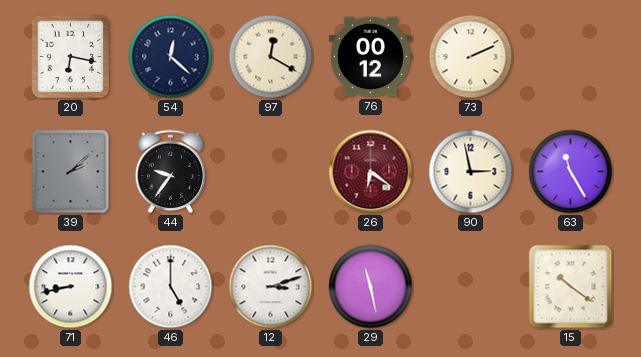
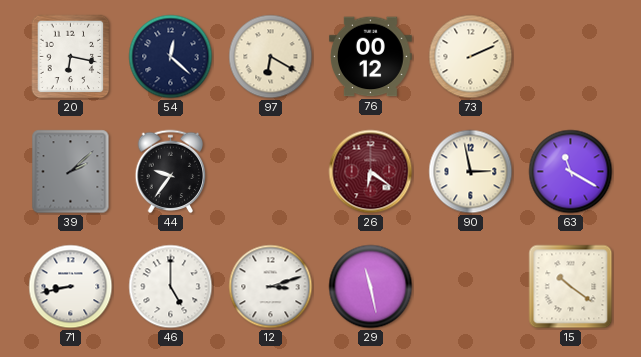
97: 12:20 -> 6:20
63: 11:25 -> 11:20
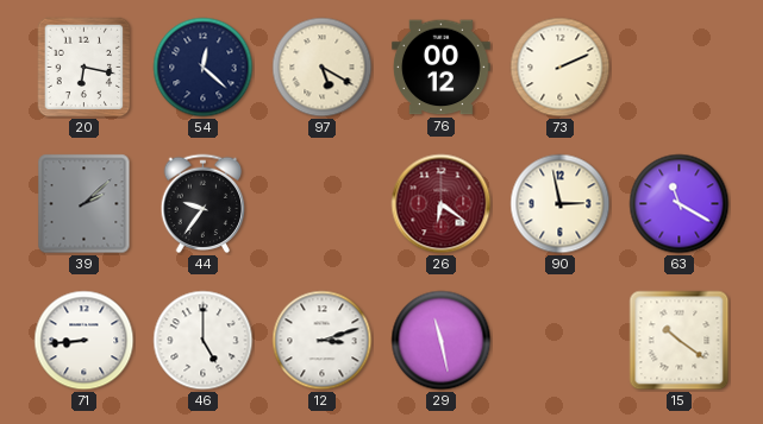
97: 6:20 -> 5:20
71: 8:43 -> 8:44
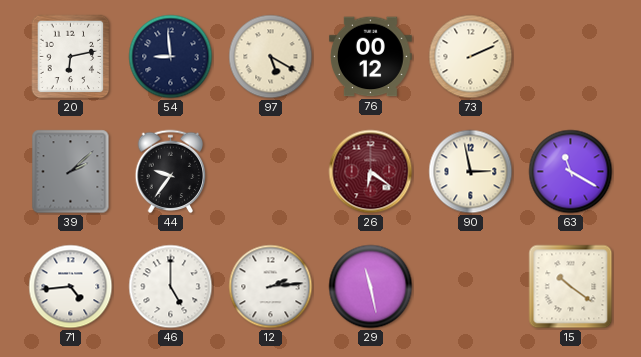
20: 6:17 -> 6:13
54: 12:22 -> 8:59
71: 8:44 -> 4:44
12: 3:12 -> 2:14
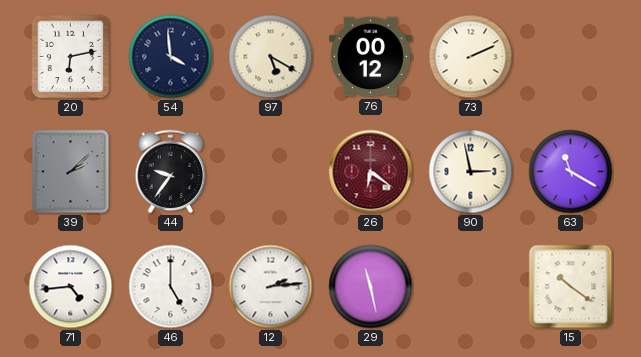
54: 8:59 -> 3:59
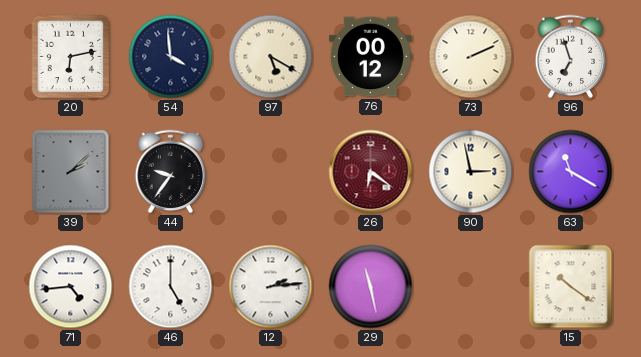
96: none -> 6:57
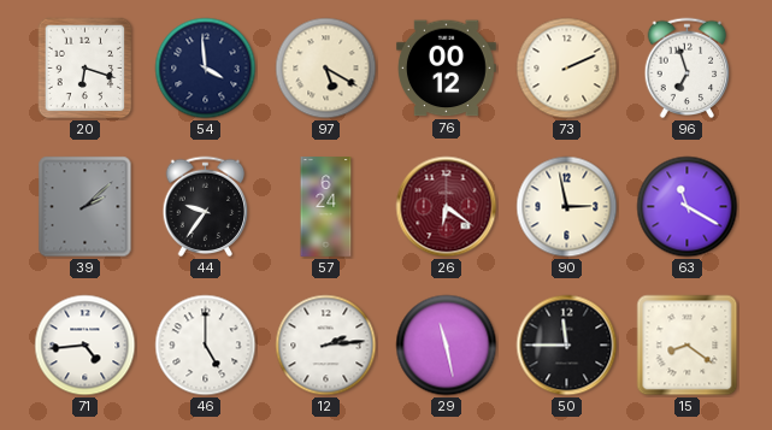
20: 6:13 -> 6:18
57: none -> 6:24
50: none -> 11:45
15: 10:21 -> 8:21
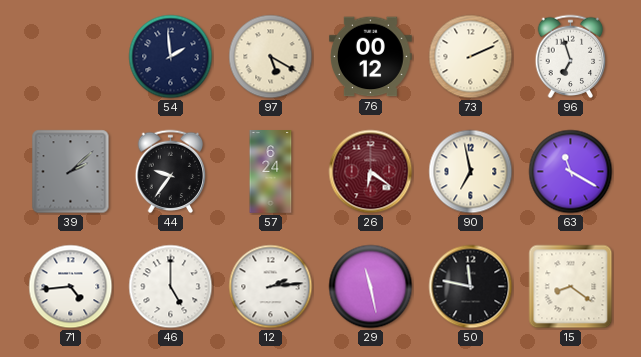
20: 6:18 -> none
54: 3:59 -> 1:59
90: 2:58 -> 6:58
50: 11:45 -> 11:47
